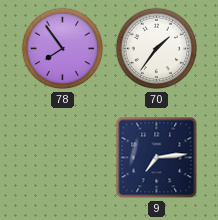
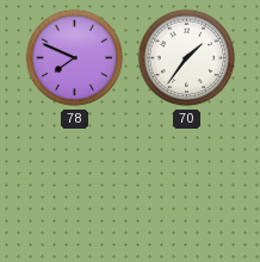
78: 7:54 -> 7:49
9: 7:14 -> none
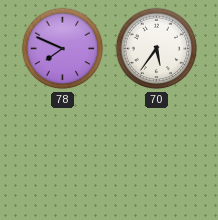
70: 1:36 -> 5:36
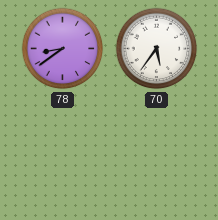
78: 7:49 -> 8:39
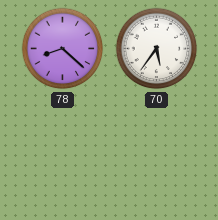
78: 8:39 -> 8:22
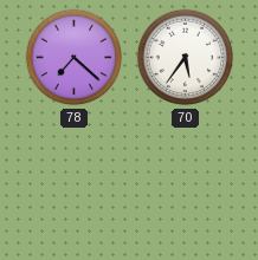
78: 8:22 -> 7:22
